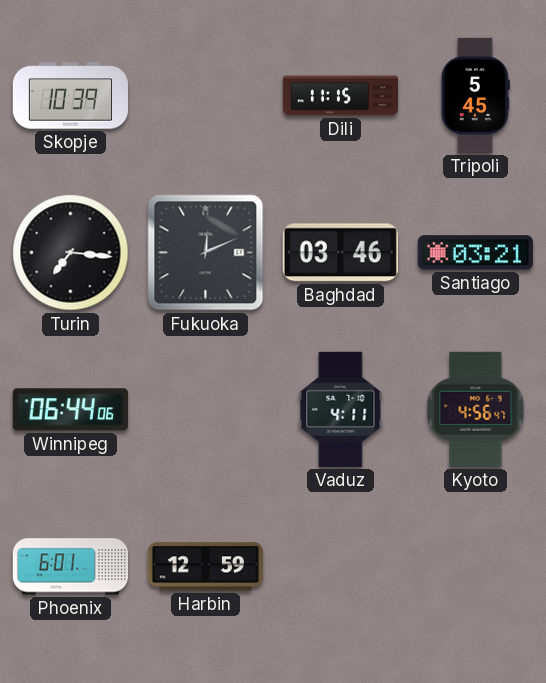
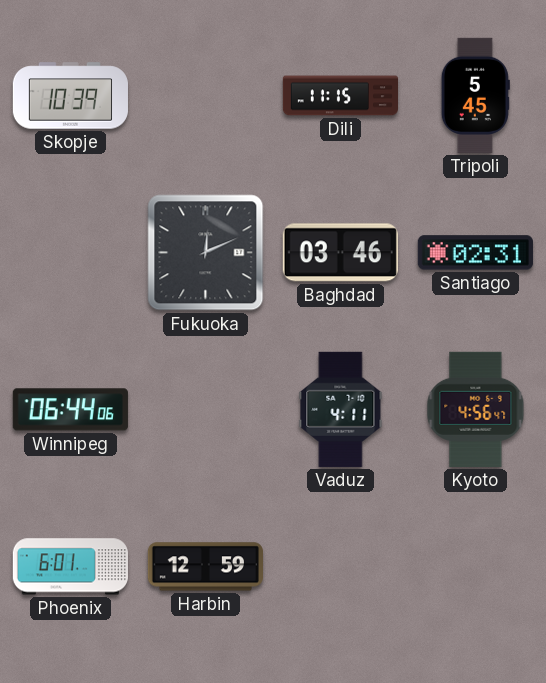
Turin: 7:16 -> none
Santiago: 03:21 -> 02:31
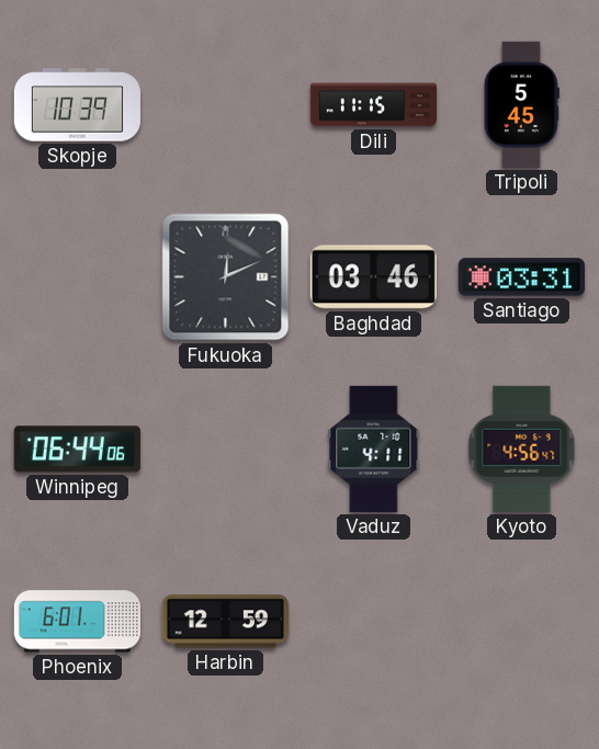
Santiago: 02:31 -> 03:31
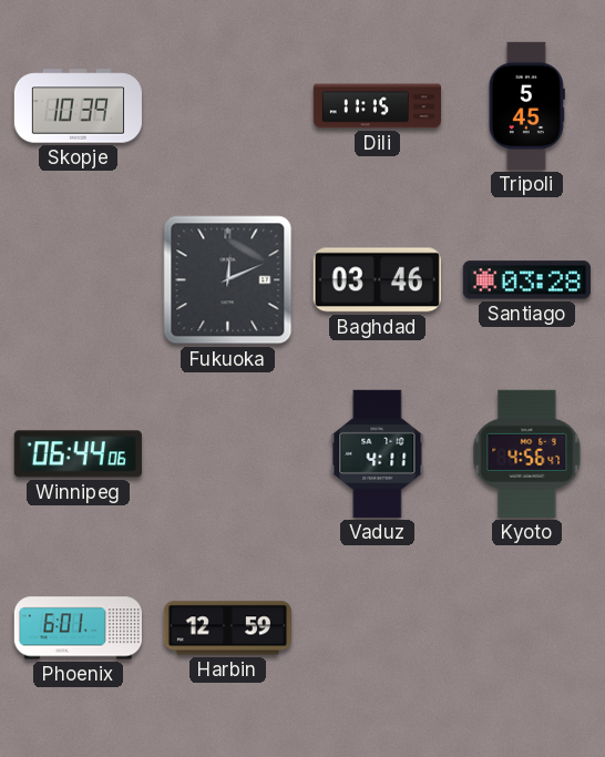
Santiago: 03:31 -> 03:28
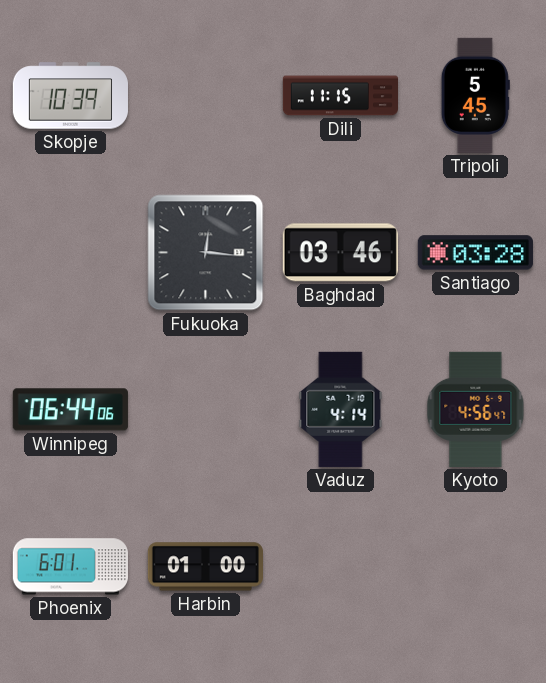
Fukuoka: 12:11 -> 12:16
Vaduz: 4:11 -> 4:14
Harbin: 12:59 -> 01:00
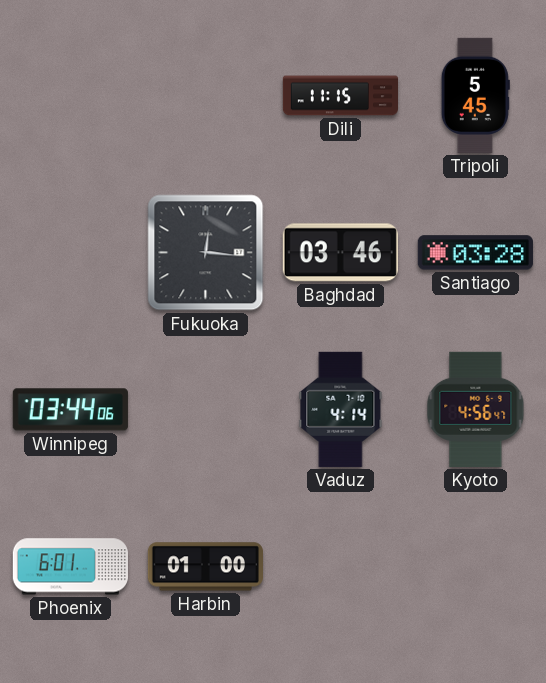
Skopje: 10:39 -> none
Winnipeg: 06:44 -> 03:44
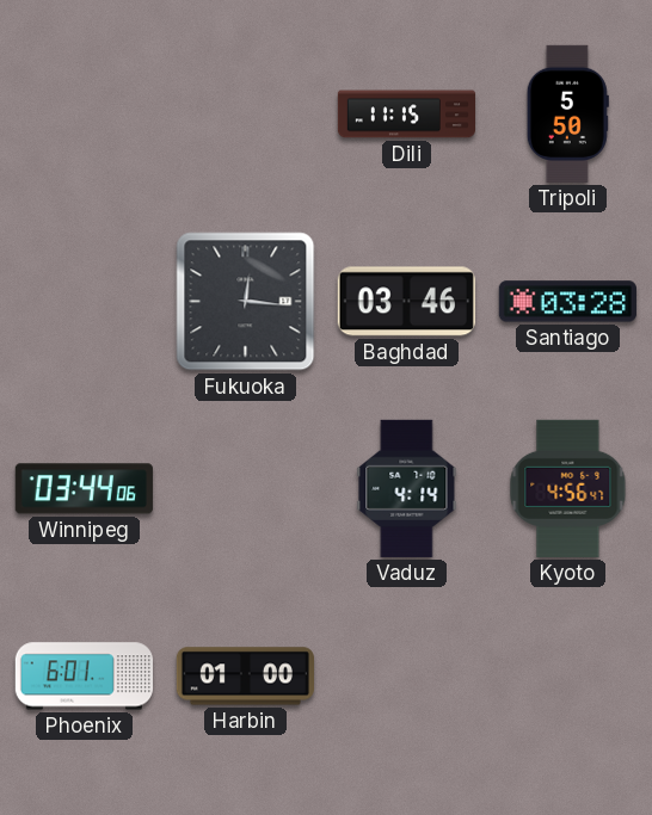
Tripoli: 5:45 -> 5:50
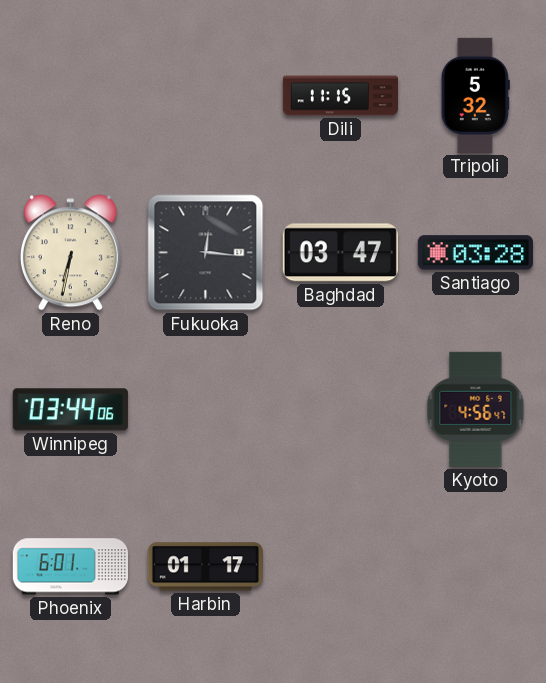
Tripoli: 5:50 -> 5:32
Reno: none -> 6:32
Baghdad: 03:46 -> 03:47
Vaduz: 4:14 -> none
Harbin: 01:00 -> 01:17
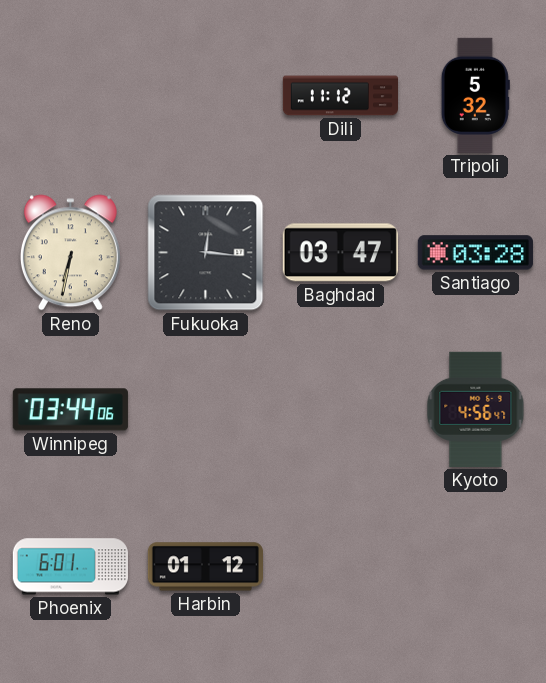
Dili: 11:15 -> 11:12
Harbin: 01:17 -> 01:12
